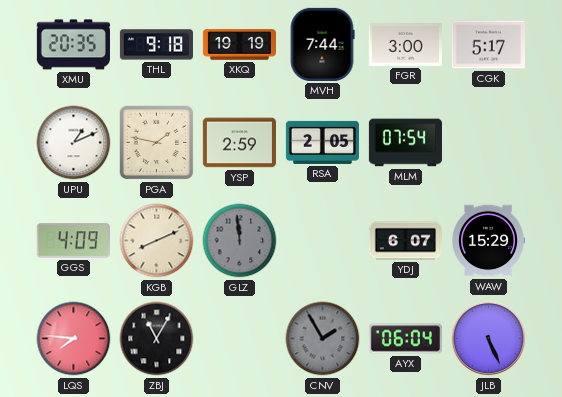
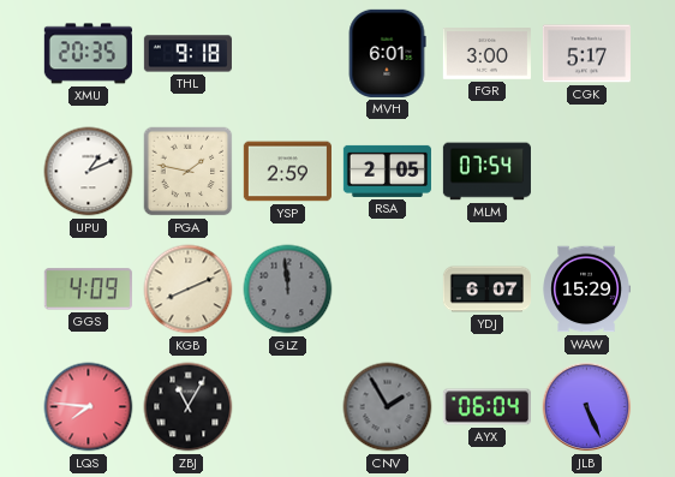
XKQ: 19:19 -> none
MVH: 7:44 -> 6:01
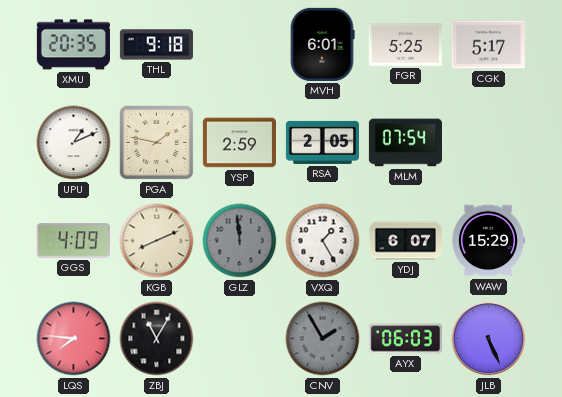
FGR: 3:00 -> 5:25
VXQ: none -> 1:25
AYX: 06:04 -> 06:03
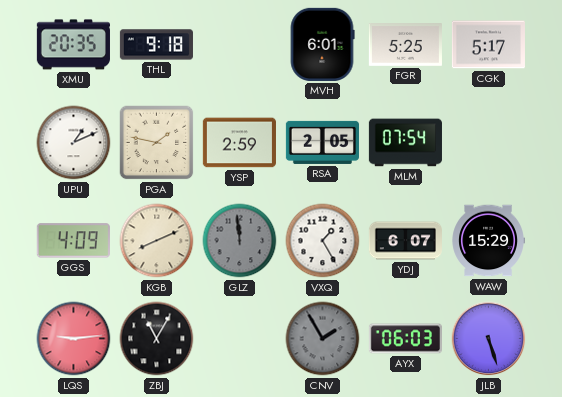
LQS: 7:46 -> 9:14
JLB: 5:26 -> 5:27
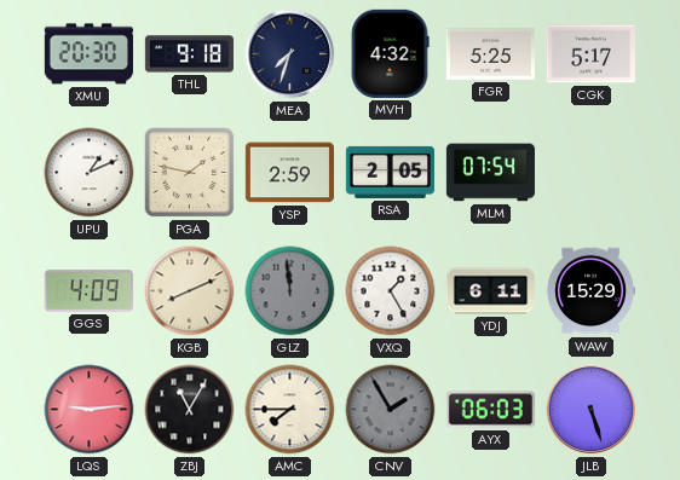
XMU: 20:35 -> 20:30
MEA: none -> 7:33
MVH: 6:01 -> 4:32
YDJ: 6:07 -> 6:11
AMC: none -> 7:45
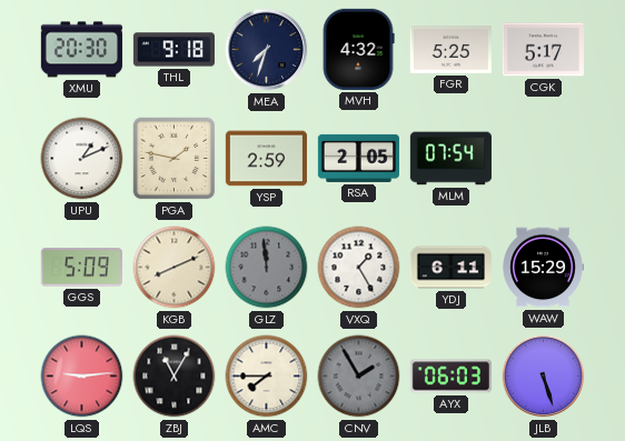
GGS: 4:09 -> 5:09
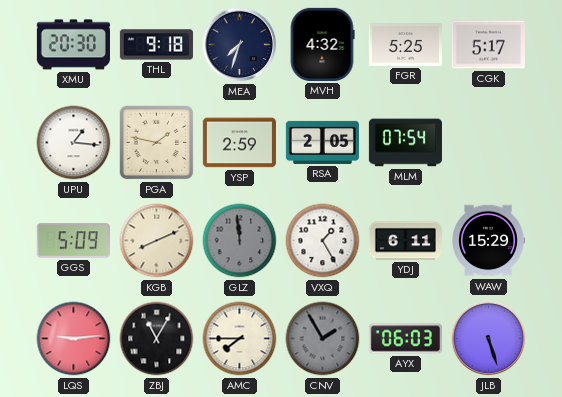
UPU: 1:11 -> 1:16
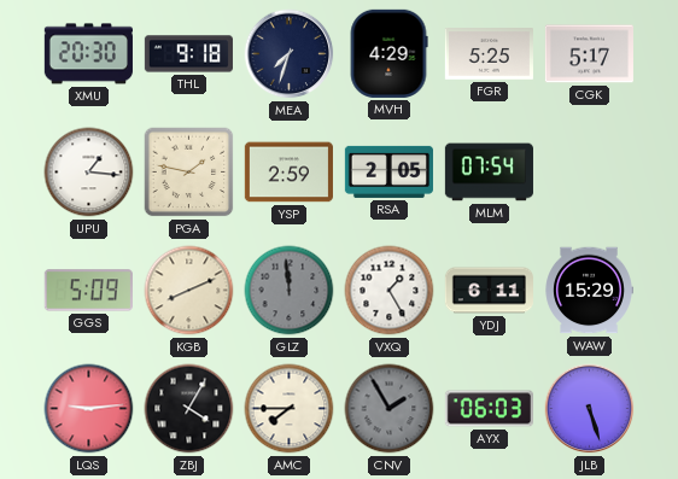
MVH: 4:32 -> 4:29
ZBJ: 11:05 -> 4:05
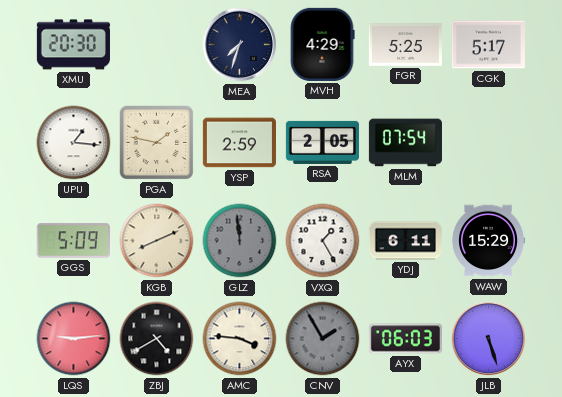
THL: 9:18 -> none
ZBJ: 4:05 -> 4:40
AMC: 7:45 -> 3:46
